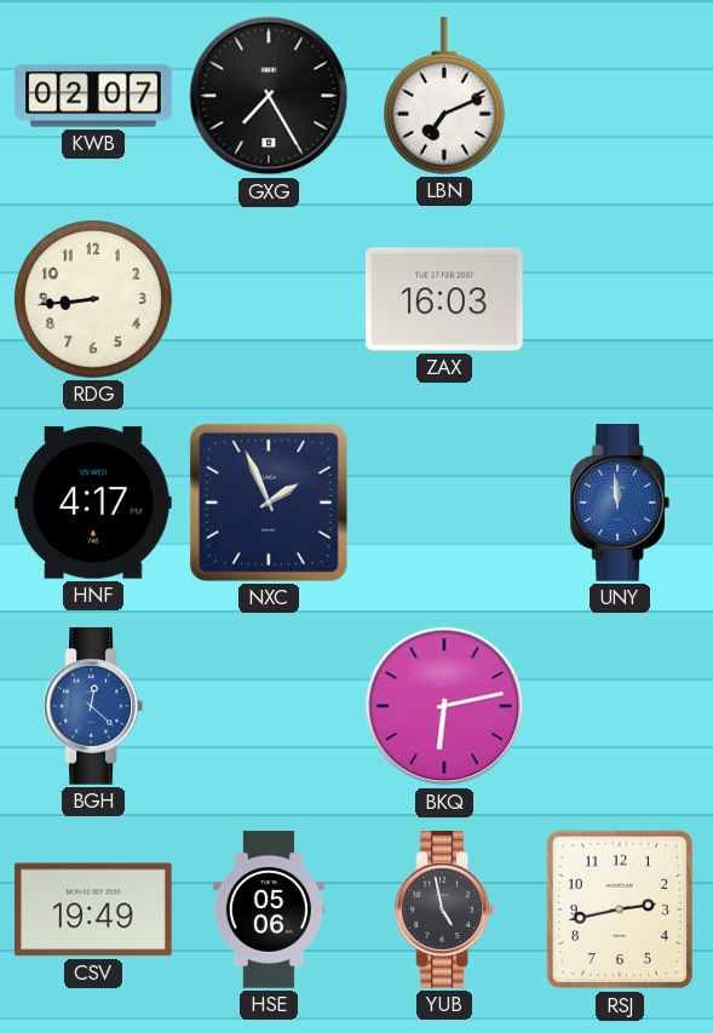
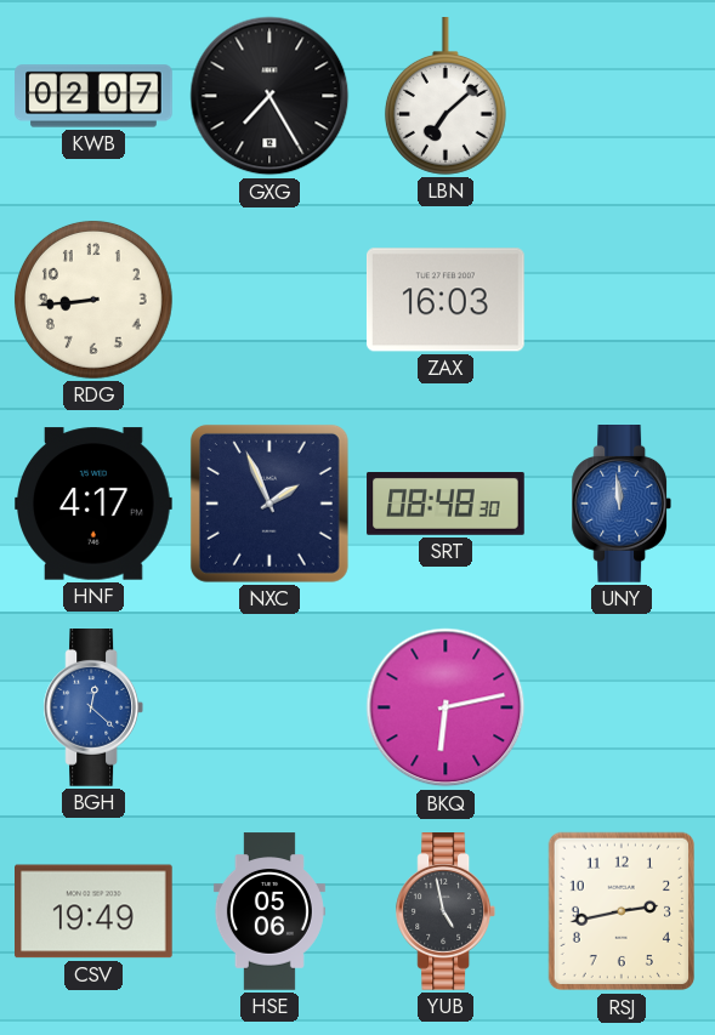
LBN: 7:11 -> 7:08
SRT: none -> 08:48
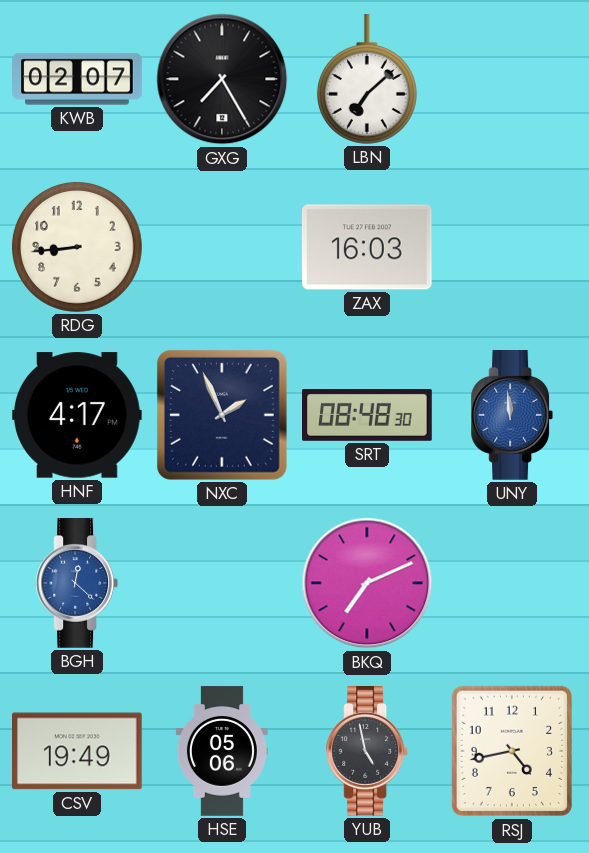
BKQ: 6:13 -> 7:11
RSJ: 2:43 -> 4:43
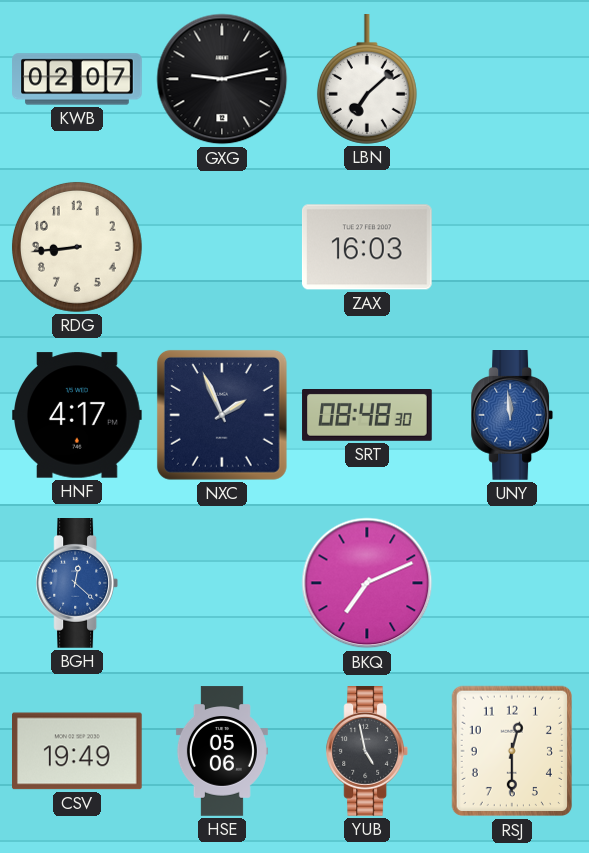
GXG: 7:25 -> 9:13
RSJ: 4:43 -> 12:30
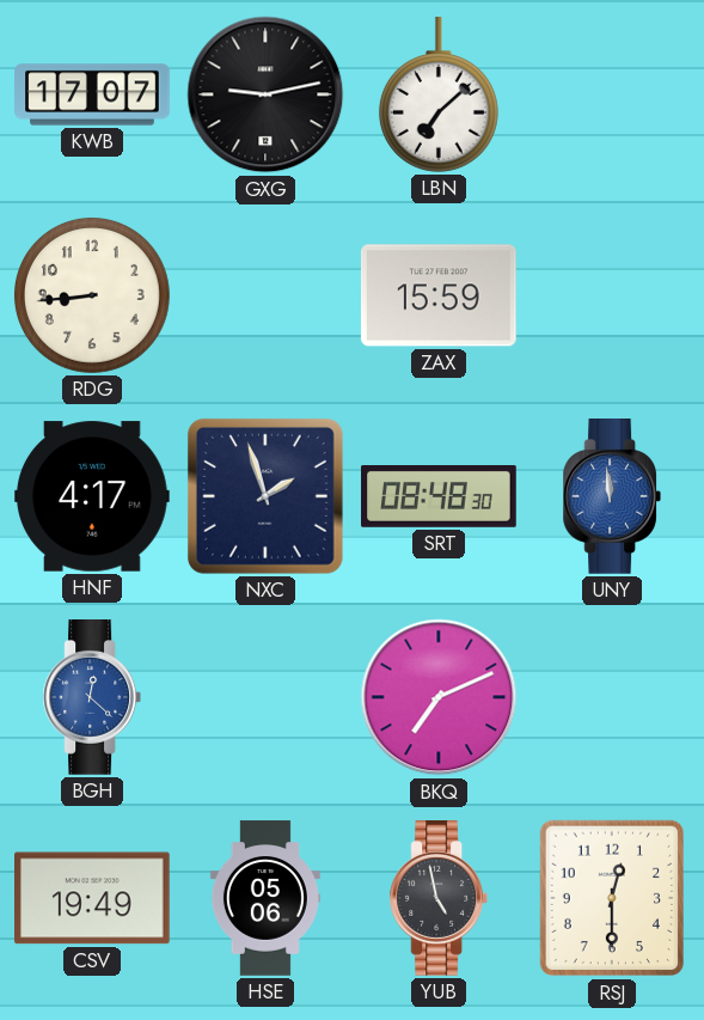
KWB: 02:07 -> 17:07
ZAX: 16:03 -> 15:59
NXC: 1:56 -> 1:57
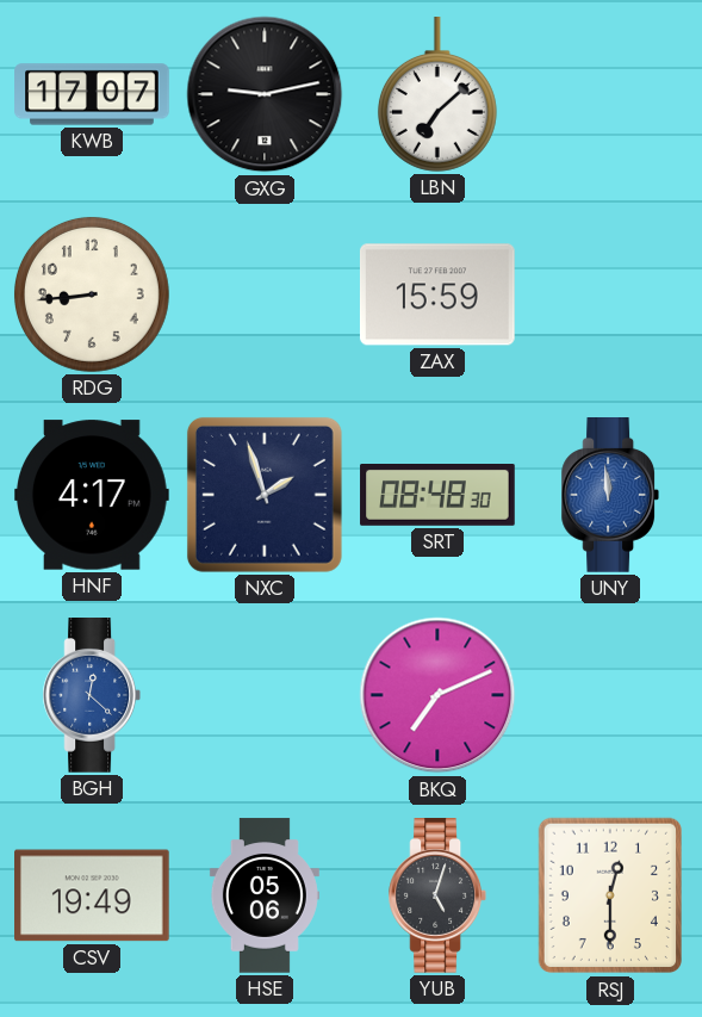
YUB: 4:58 -> 5:03
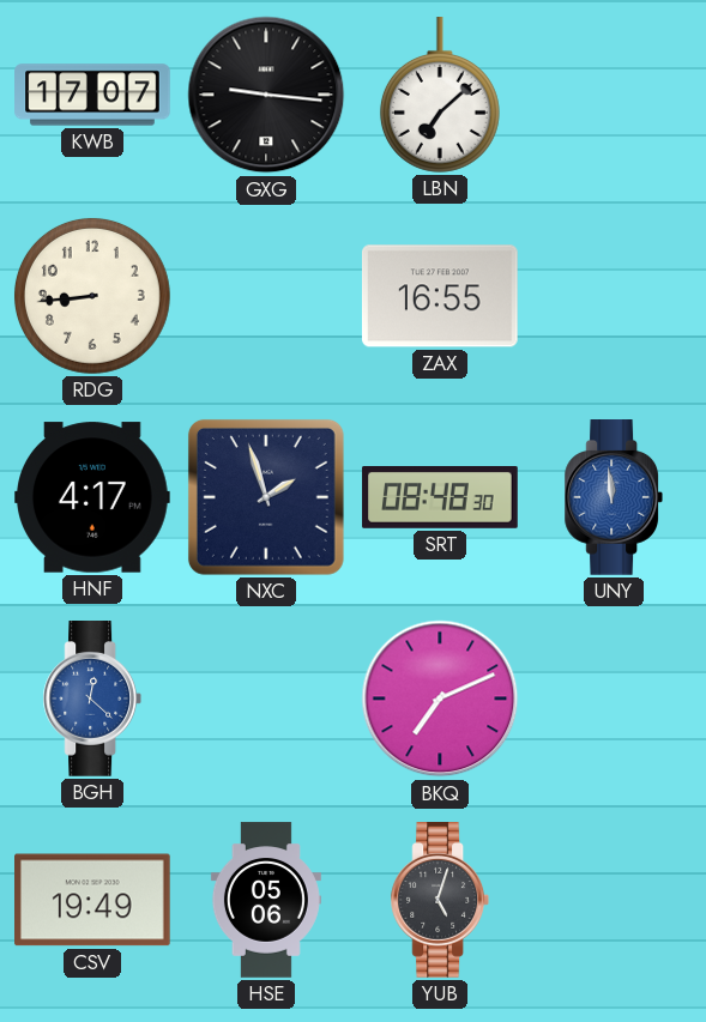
GXG: 9:13 -> 9:16
ZAX: 15:59 -> 16:55
RSJ: 12:30 -> none
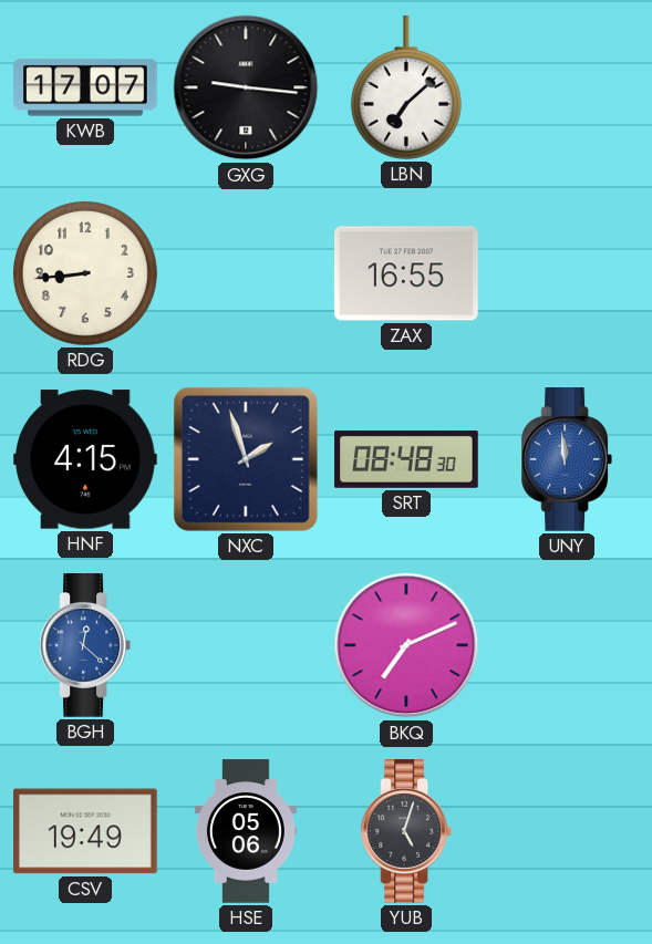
HNF: 4:17 -> 4:15
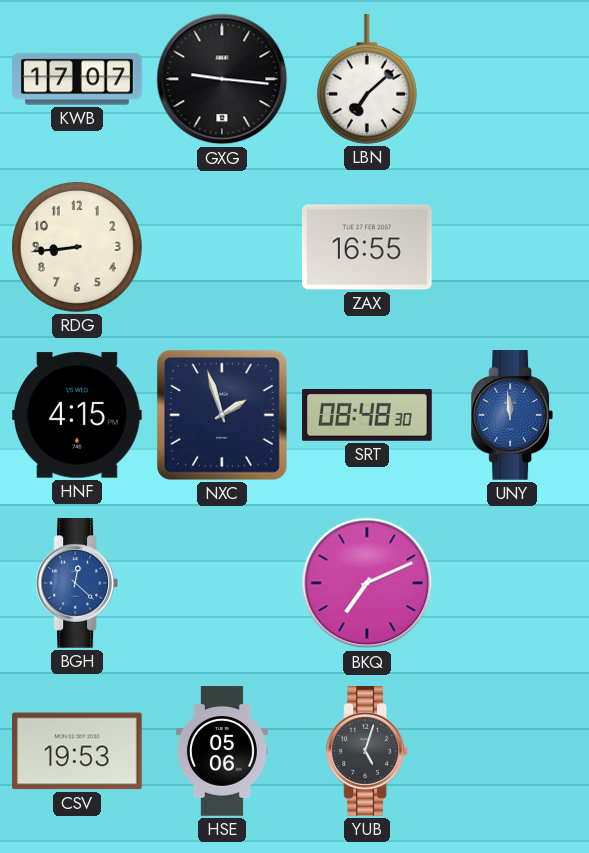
CSV: 19:49 -> 19:53
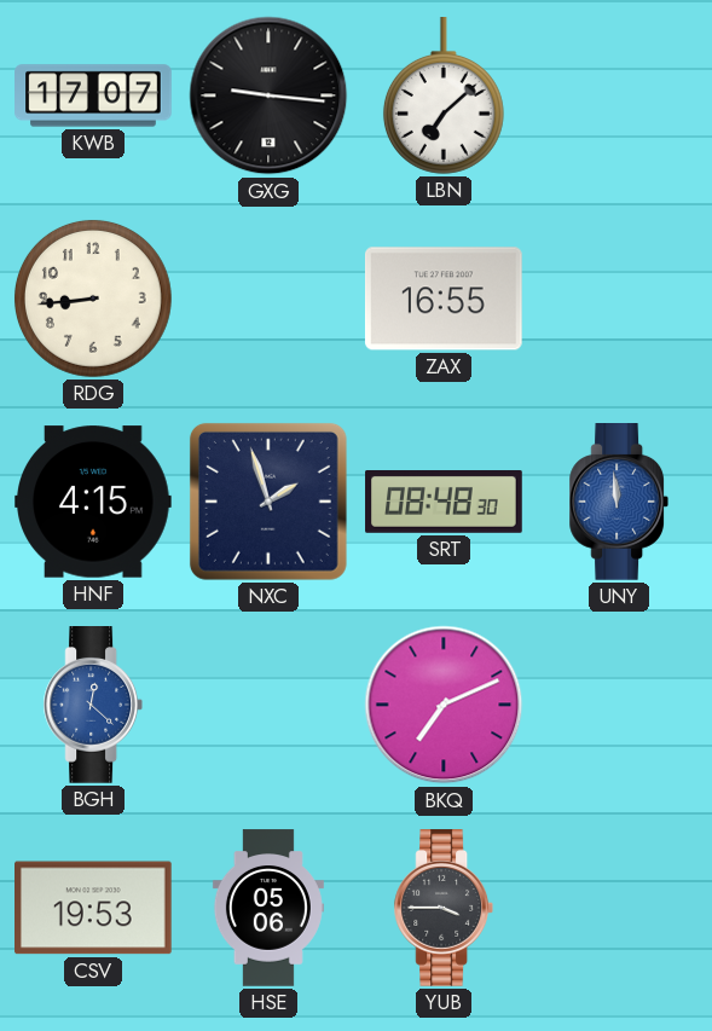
YUB: 5:03 -> 3:45
